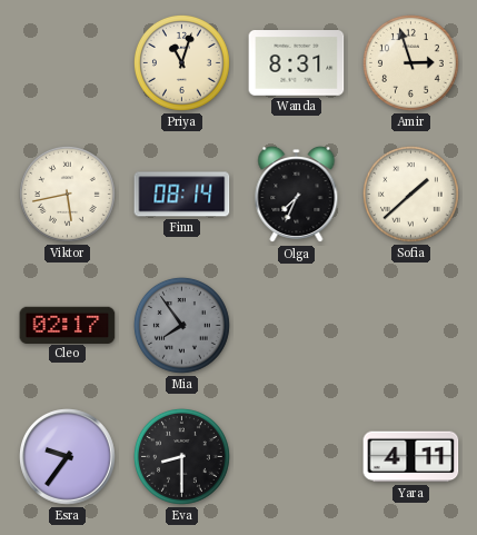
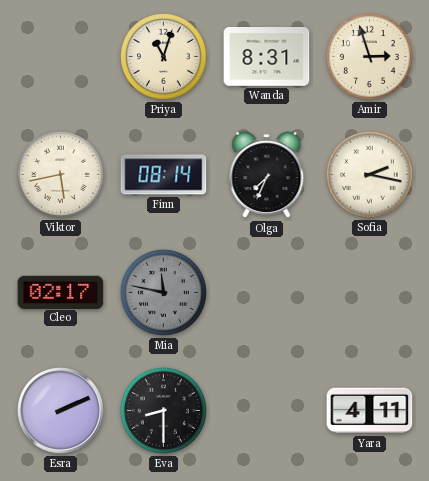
Sofia: 1:38 -> 2:17
Mia: 7:54 -> 11:47
Esra: 9:36 -> 2:11
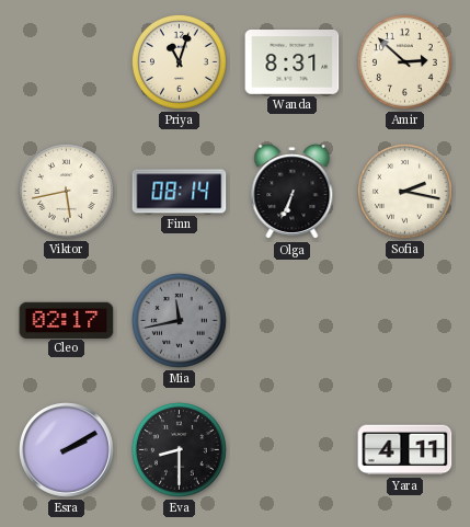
Amir: 2:57 -> 2:52
Olga: 7:34 -> 6:34
Mia: 11:47 -> 11:43
Esra: 2:11 -> 2:10
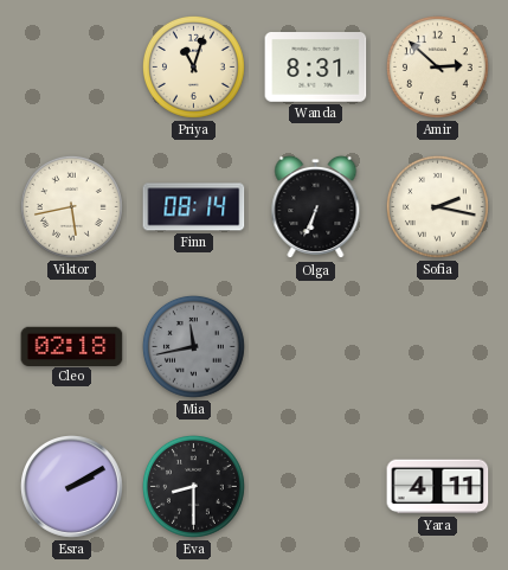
Cleo: 02:17 -> 02:18
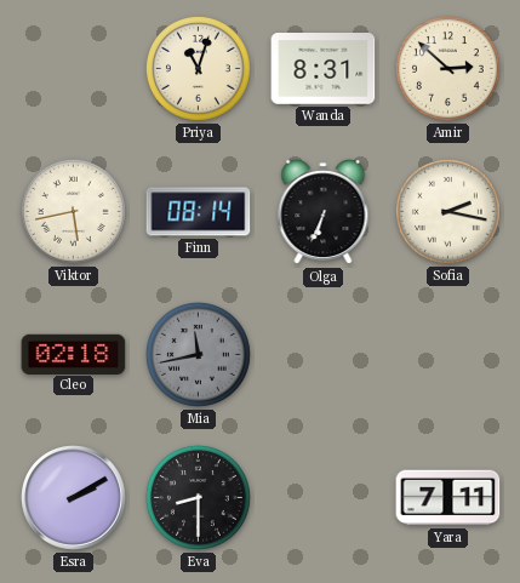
Yara: 4:11 -> 7:11
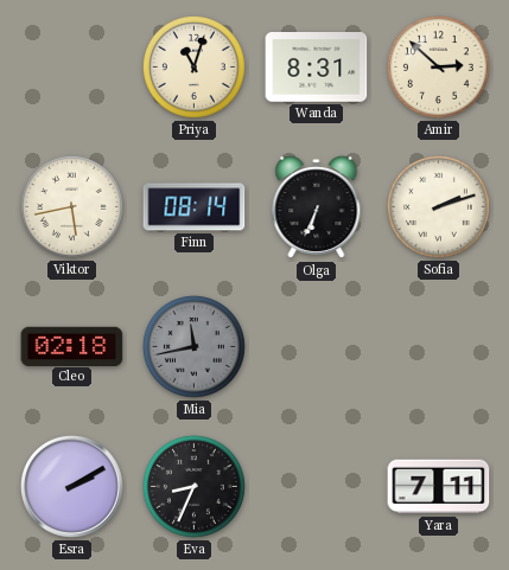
Sofia: 2:17 -> 2:12
Eva: 8:30 -> 8:34
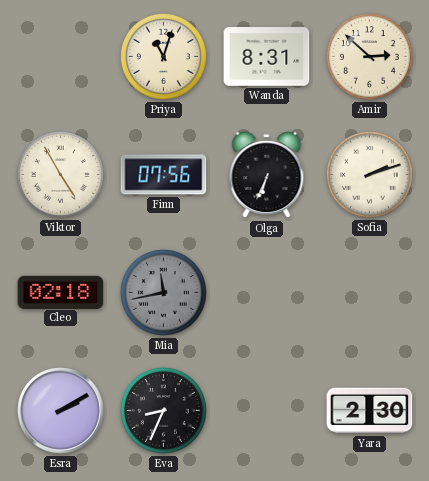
Viktor: 5:43 -> 4:55
Finn: 08:14 -> 07:56
Yara: 7:11 -> 2:30
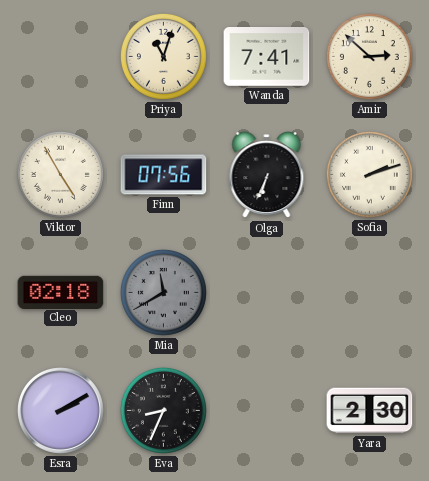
Wanda: 8:31 -> 7:41
Mia: 11:43 -> 11:40
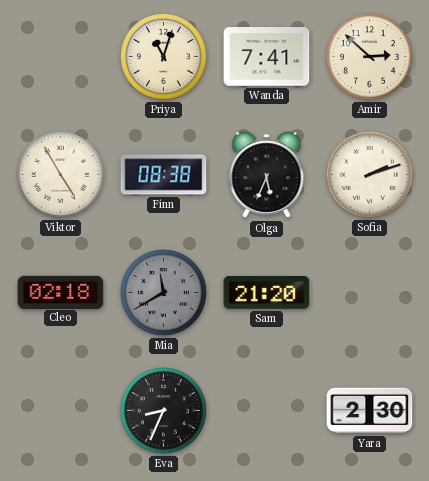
Finn: 07:56 -> 08:38
Olga: 6:34 -> 5:34
Sam: none -> 21:20
Esra: 2:10 -> none
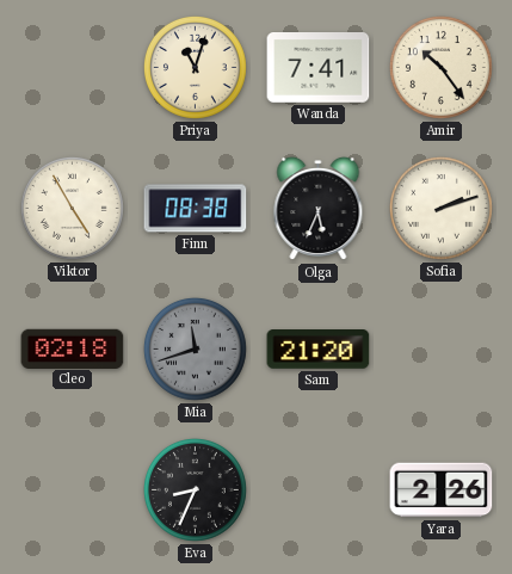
Amir: 2:52 -> 10:24
Mia: 11:40 -> 11:42
Yara: 2:30 -> 2:26
